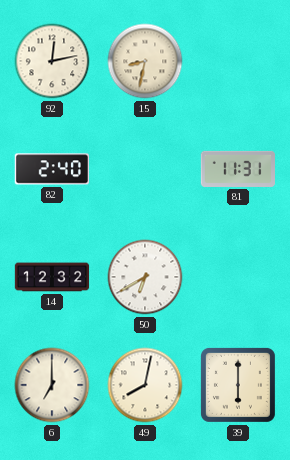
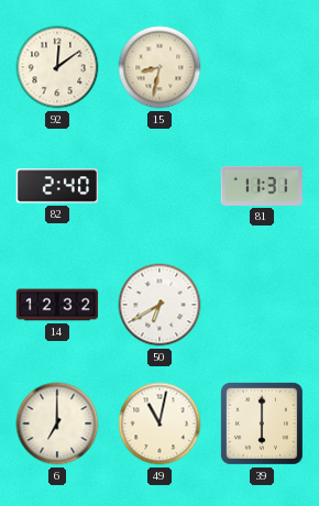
92: 12:13 -> 12:09
49: 8:02 -> 11:02
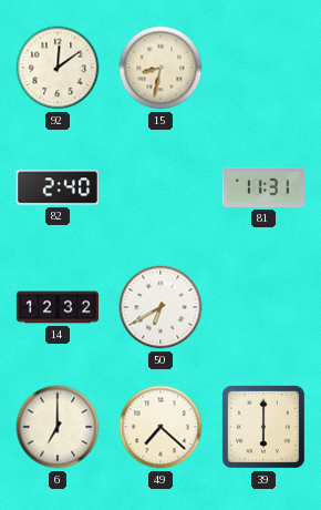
49: 11:02 -> 7:22
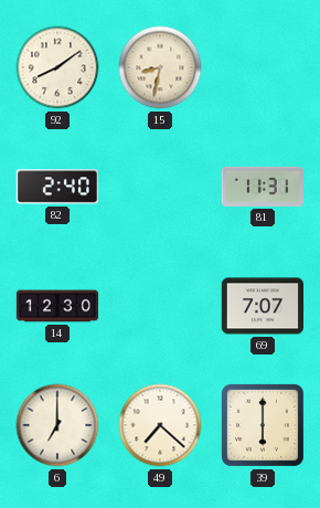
92: 12:09 -> 8:09
14: 12:32 -> 12:30
50: 6:40 -> none
69: none -> 7:07
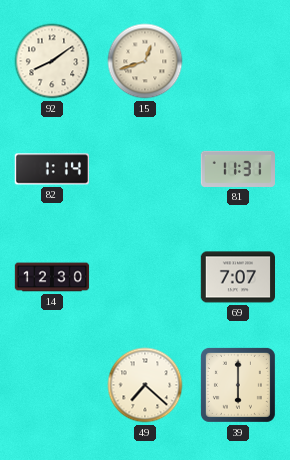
15: 8:32 -> 12:42
82: 2:40 -> 1:14
6: 7:00 -> none
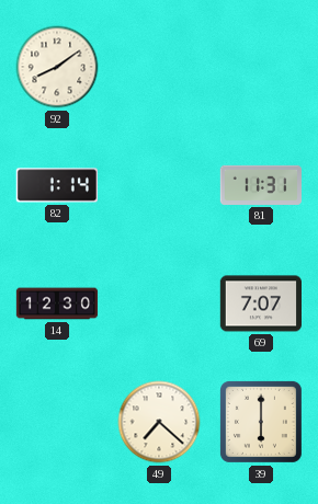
15: 12:42 -> none
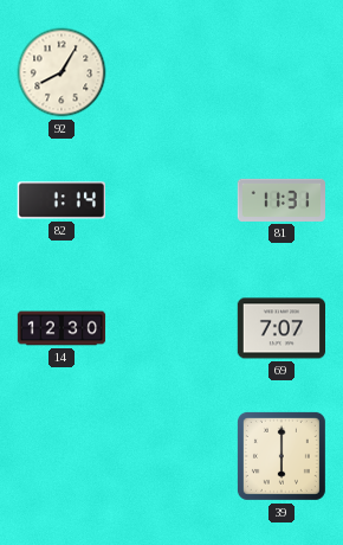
92: 8:09 -> 8:05
49: 7:22 -> none
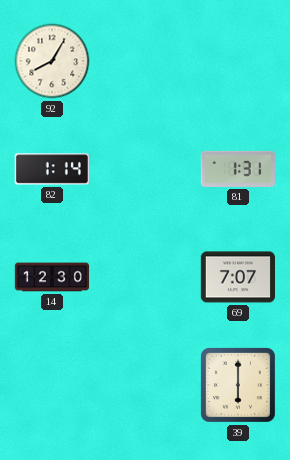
81: 11:31 -> 1:31
